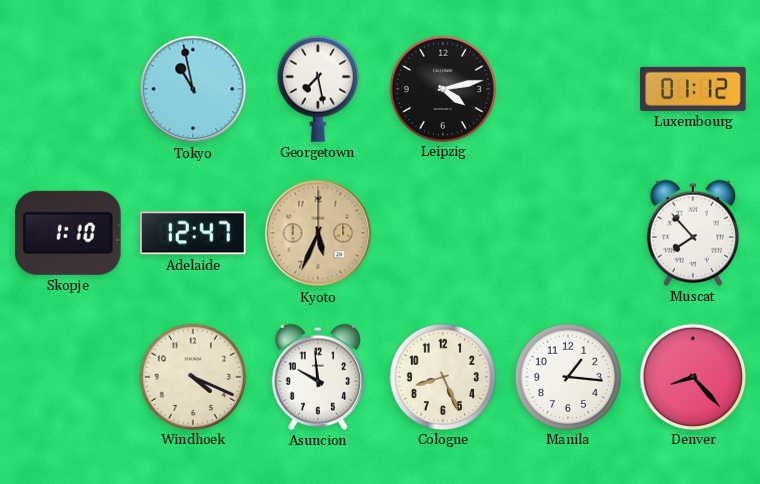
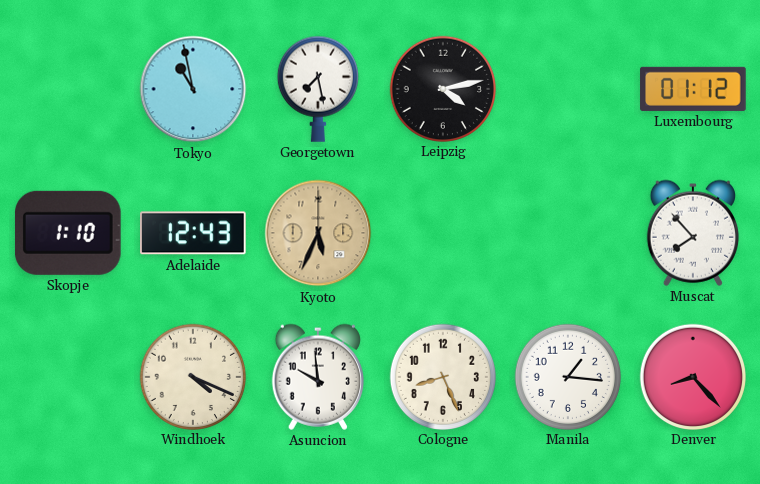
Adelaide: 12:47 -> 12:43
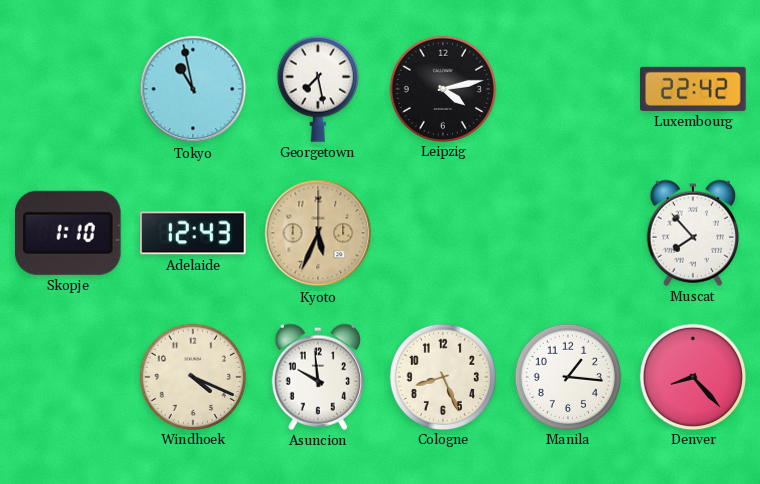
Luxembourg: 01:12 -> 22:42
